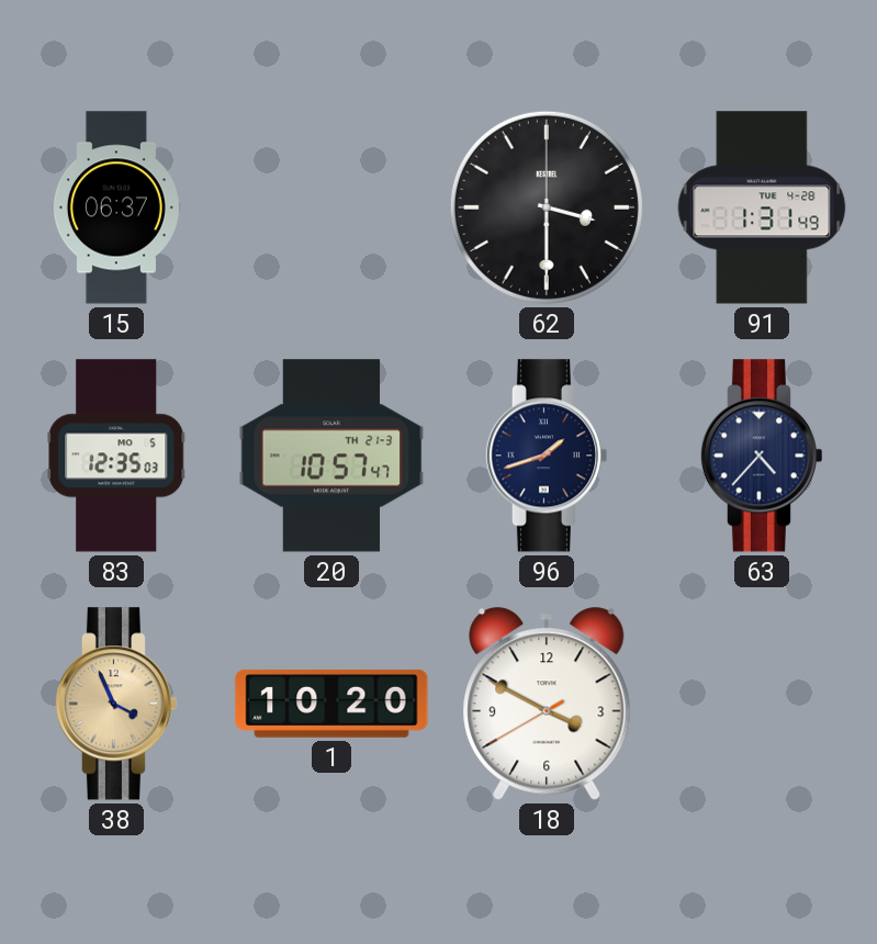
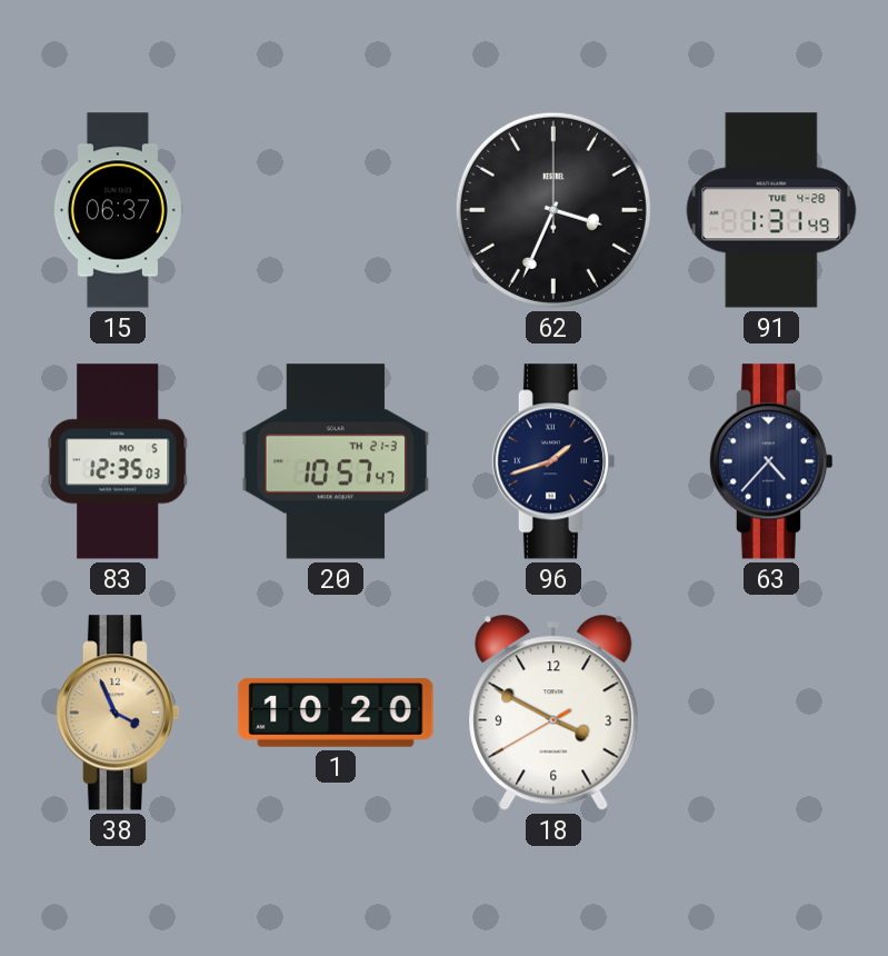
62: 3:30 -> 3:34
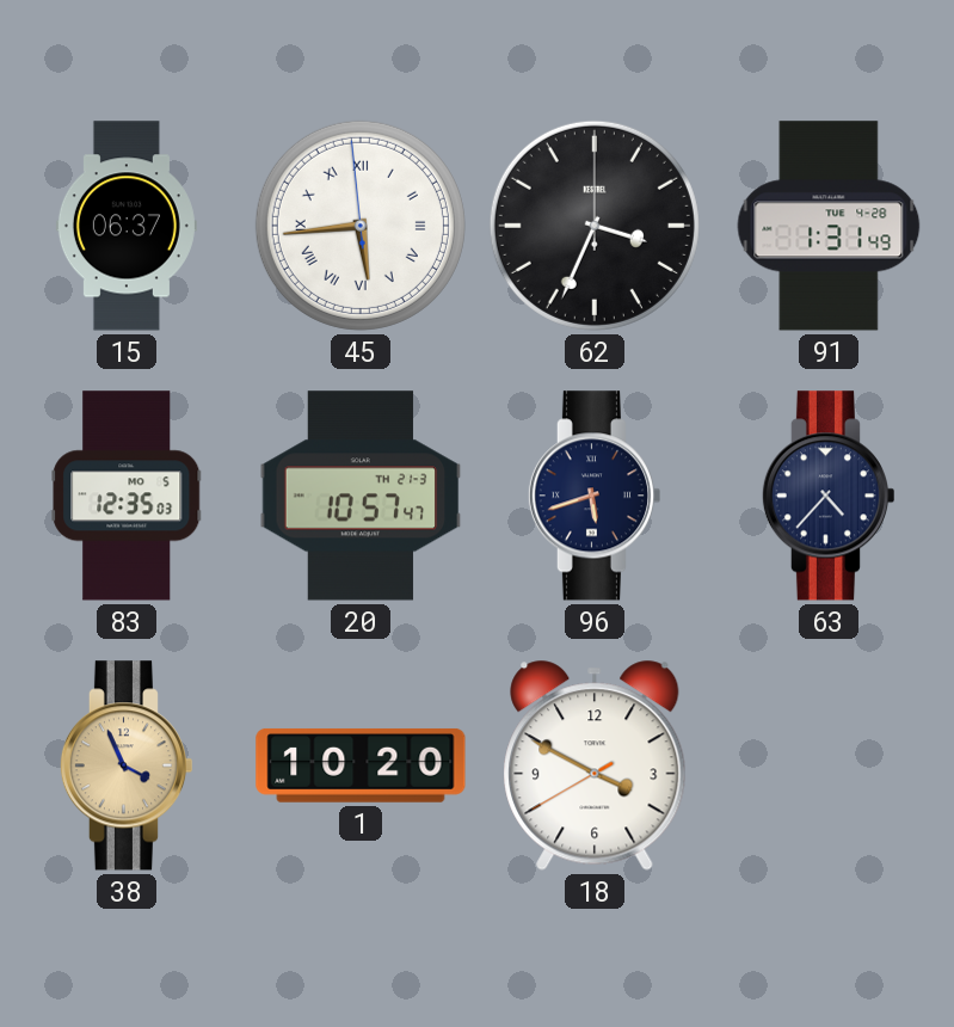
45: none -> 5:43
96: 1:42 -> 5:42
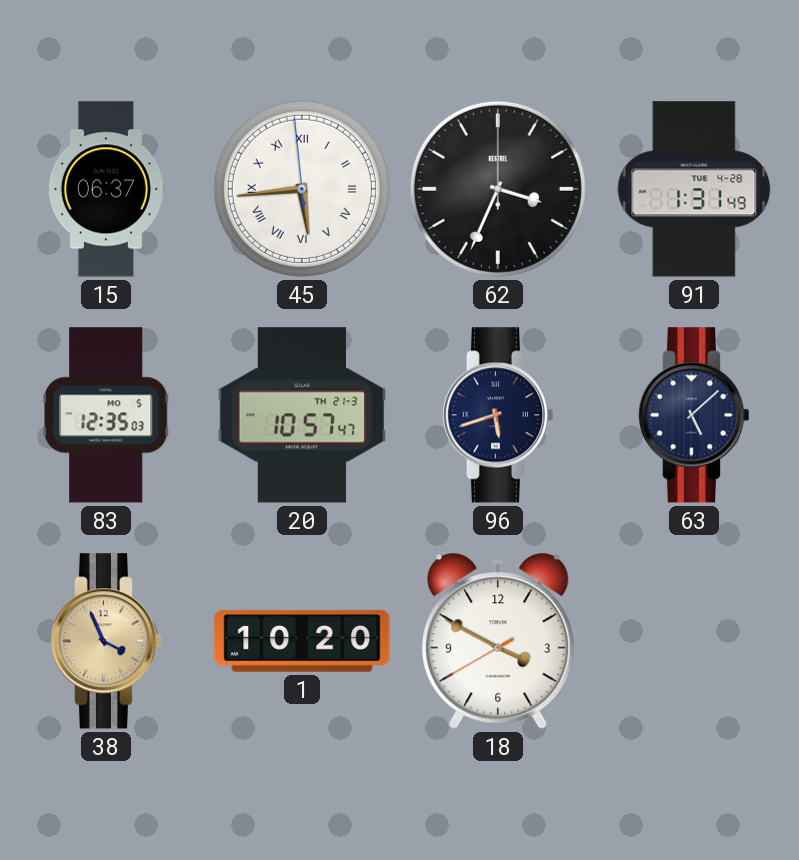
63: 4:37 -> 5:08
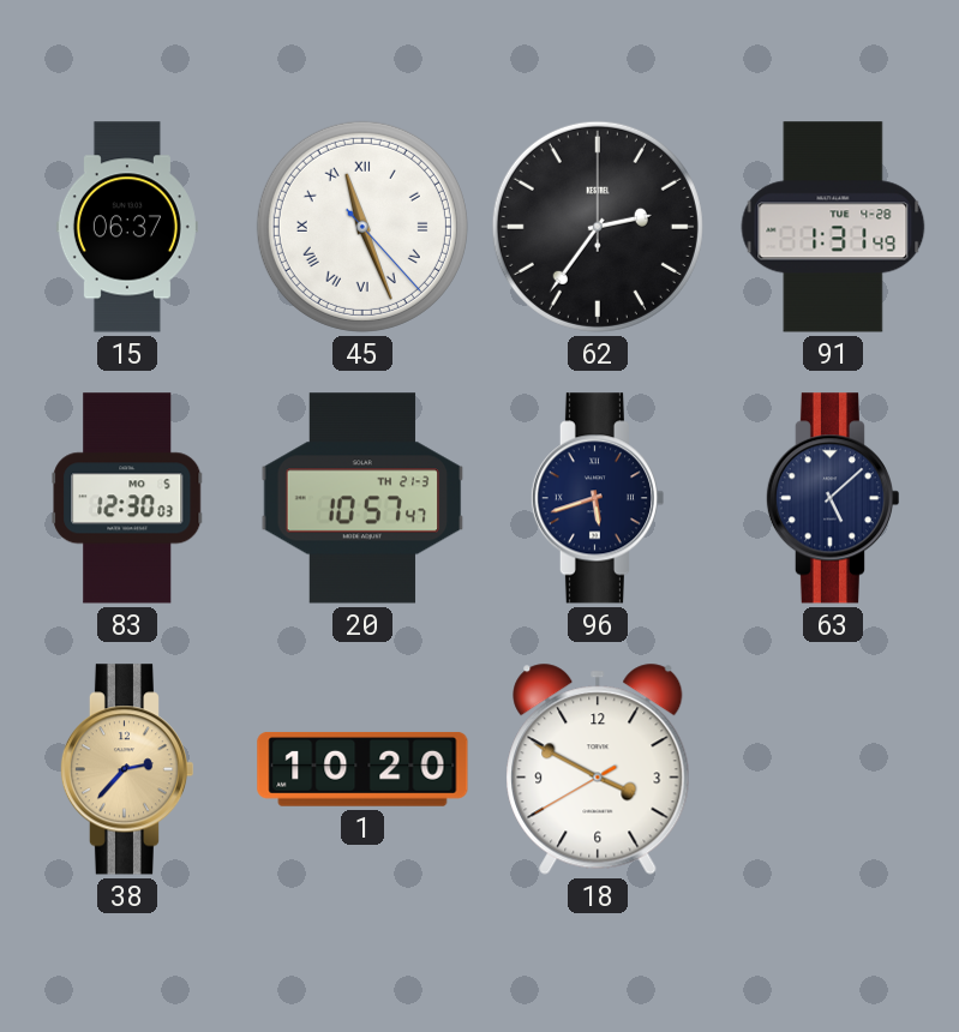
45: 5:43 -> 11:26
62: 3:34 -> 2:36
83: 12:35 -> 12:30
38: 3:56 -> 2:37
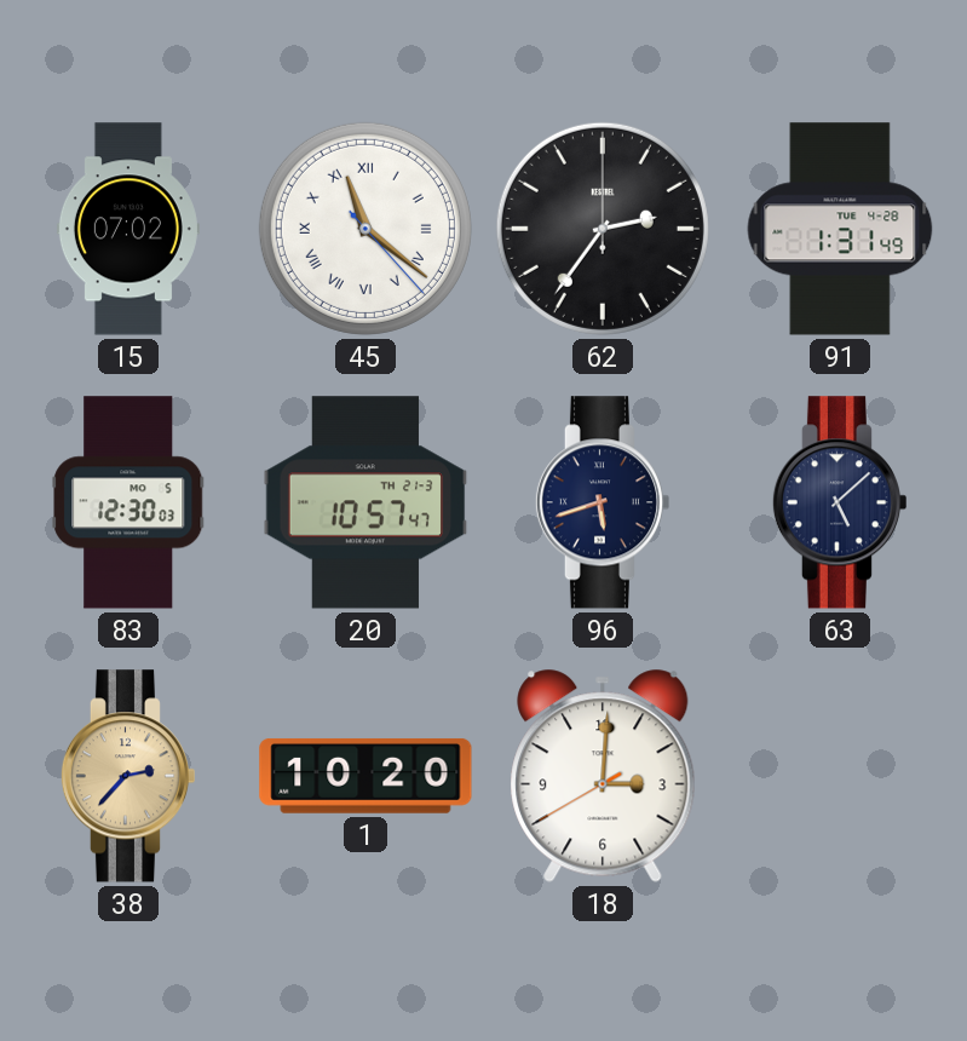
15: 06:37 -> 07:02
45: 11:26 -> 11:21
18: 3:49 -> 3:00
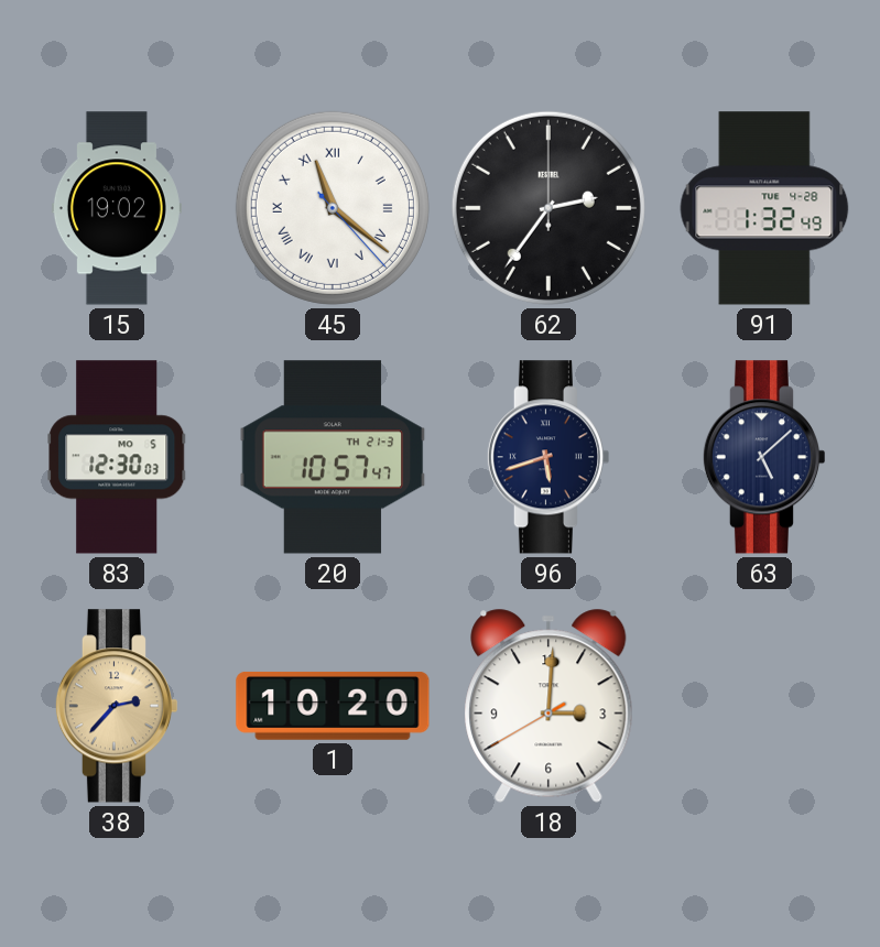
15: 07:02 -> 19:02
91: 1:31 -> 1:32
